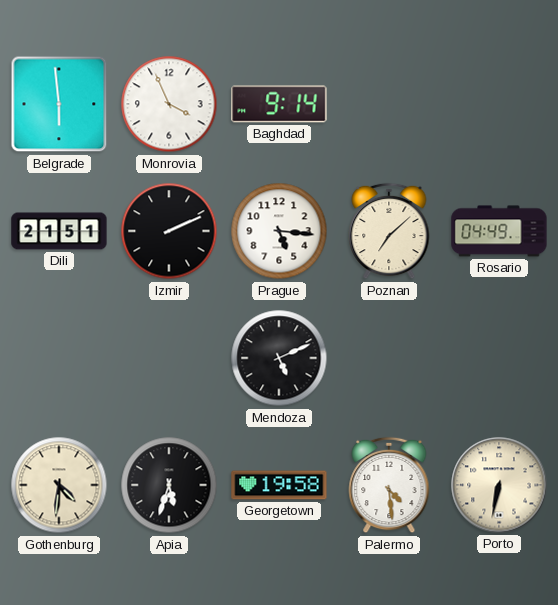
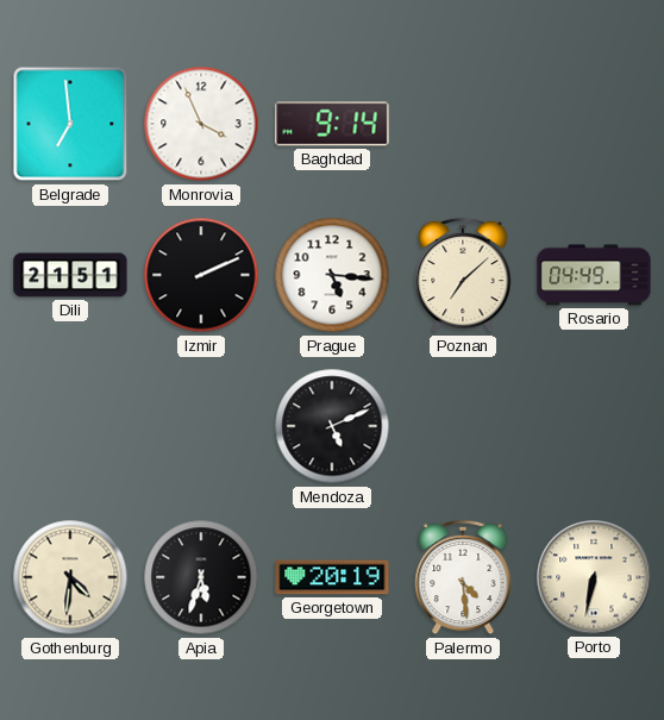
Belgrade: 5:59 -> 6:59
Georgetown: 19:58 -> 20:19
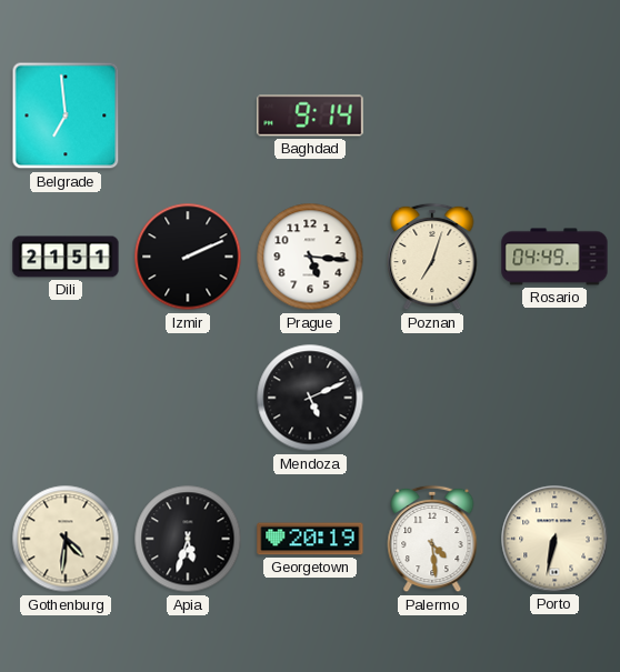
Monrovia: 3:56 -> none
Poznan: 7:08 -> 7:03
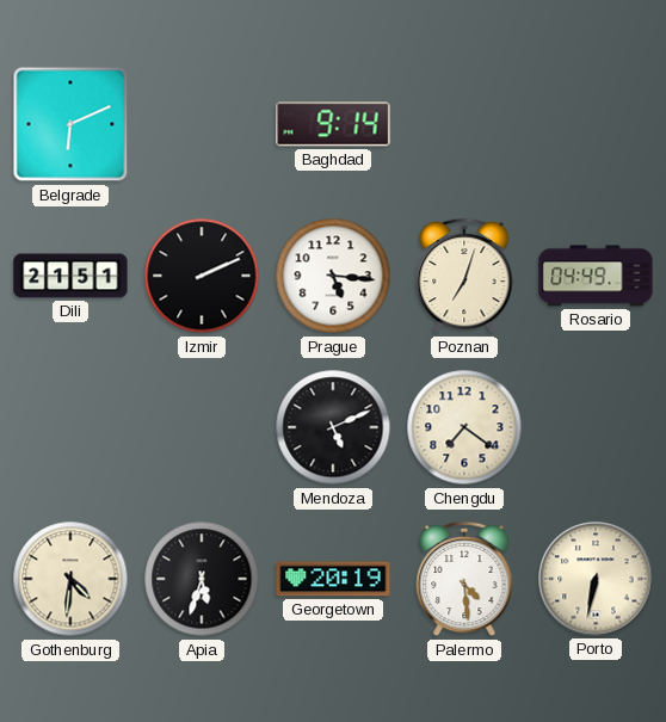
Belgrade: 6:59 -> 6:11
Chengdu: none -> 7:21
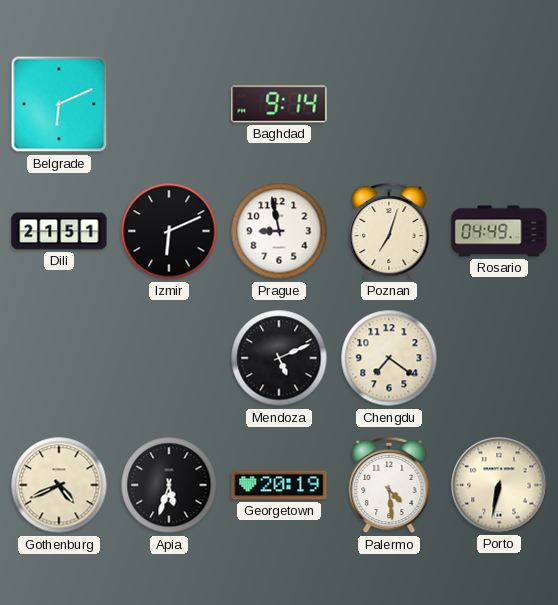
Izmir: 2:11 -> 6:11
Prague: 5:16 -> 8:58
Gothenburg: 4:31 -> 4:41
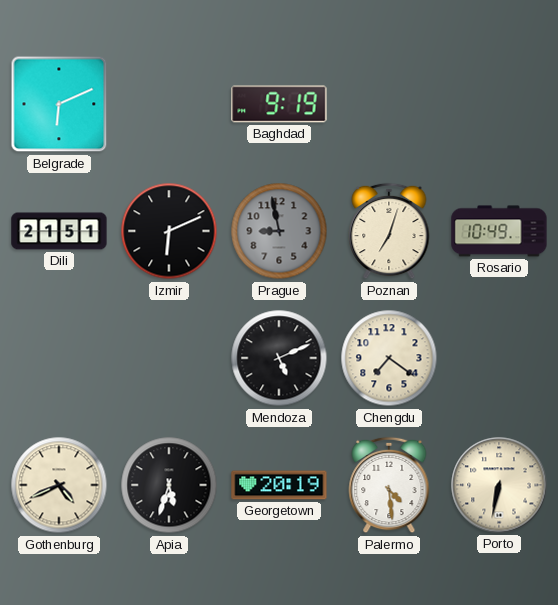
Baghdad: 9:14 -> 9:19
Prague dial: white -> grey
Rosario: 04:49 -> 10:49
